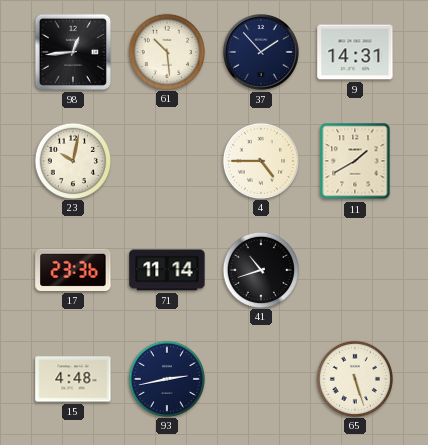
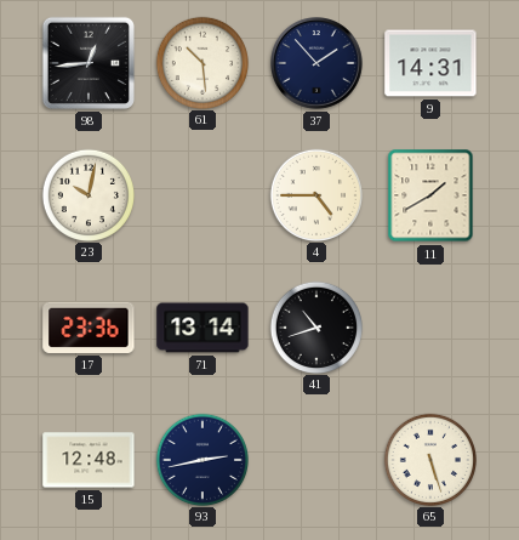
71: 11:14 -> 13:14
15: 4:48 -> 12:48
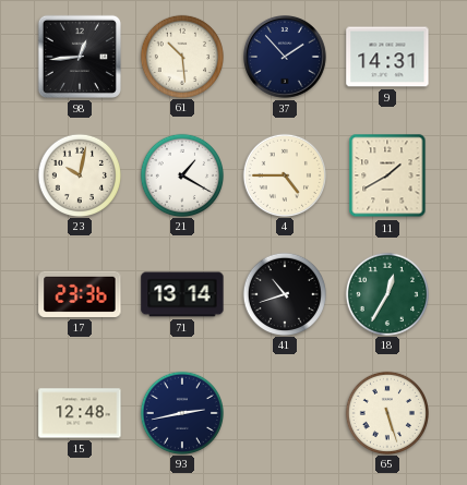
21: none -> 1:20
18: none -> 12:35
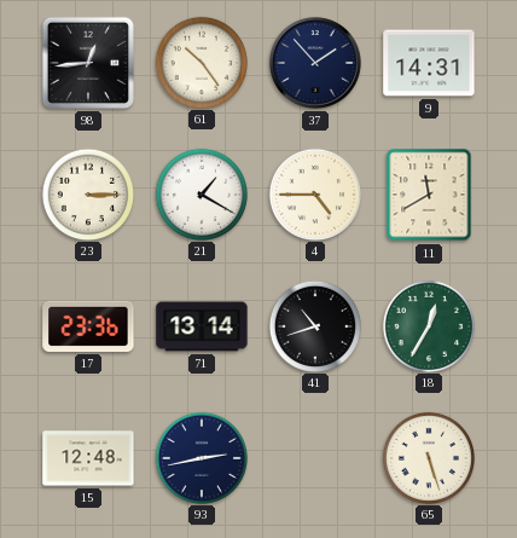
61: 10:29 -> 10:24
23: 10:02 -> 3:15
11: 1:40 -> 11:40
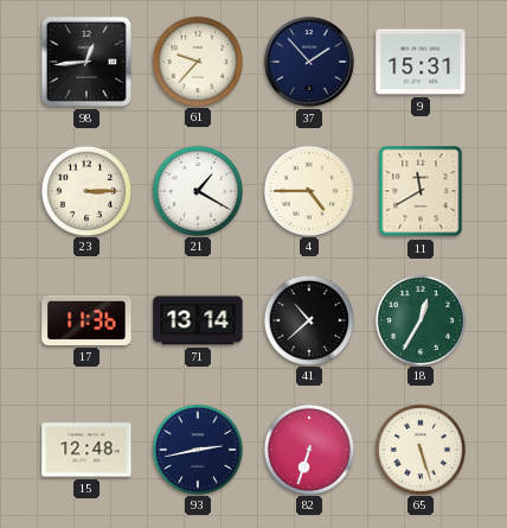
61: 10:24 -> 9:37
9: 14:31 -> 15:31
17: 23:36 -> 11:36
41: 10:42 -> 10:38
82: none -> 6:33
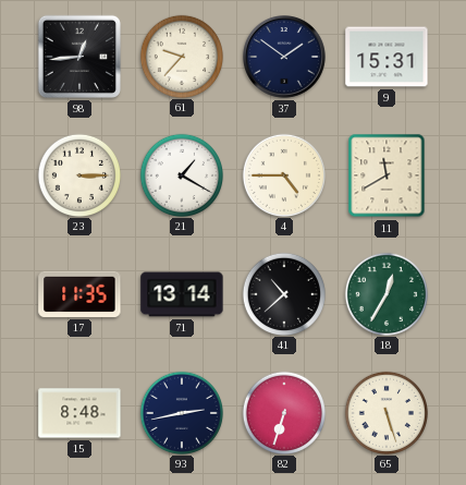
37: 1:53 -> 1:51
17: 11:36 -> 11:35
15: 12:48 -> 8:48
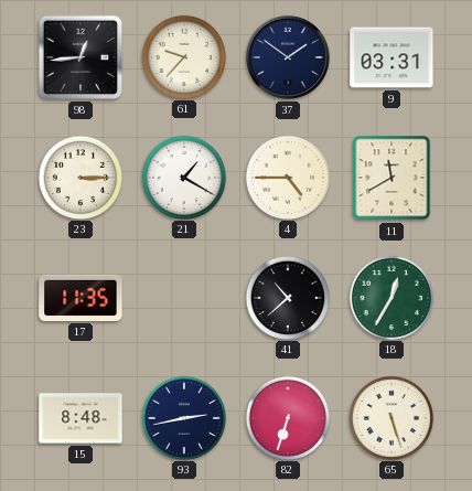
9: 15:31 -> 03:31
71: 13:14 -> none
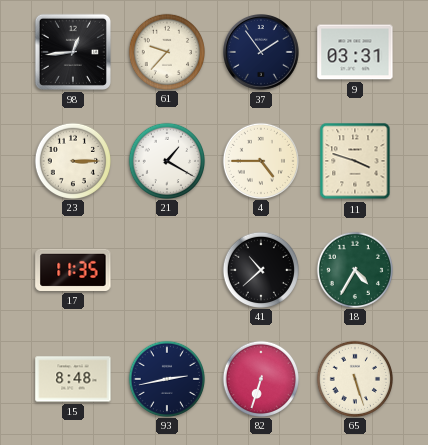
37: 1:51 -> 1:54
11: 11:40 -> 3:48
18: 12:35 -> 4:35
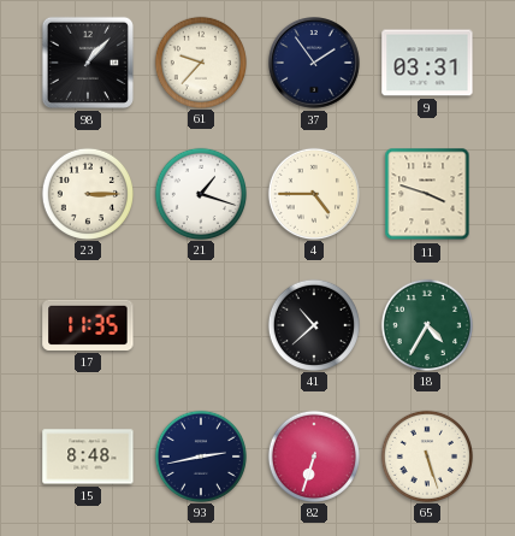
98: 12:44 -> 1:07
21: 1:20 -> 1:18
